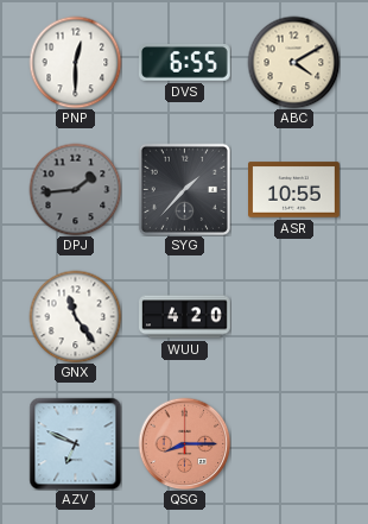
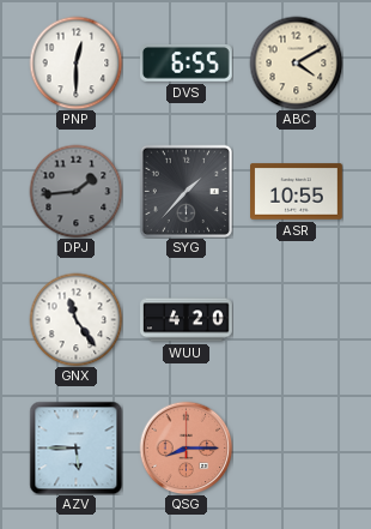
AZV: 6:49 -> 5:45
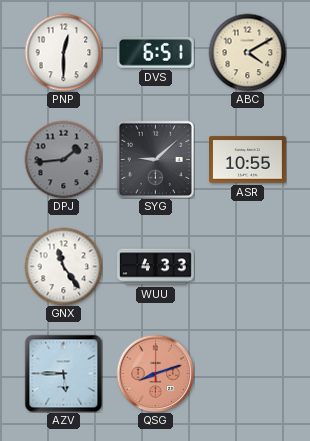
DVS: 6:55 -> 6:51
SYG: 1:37 -> 9:08
WUU: 4:20 -> 4:33
QSG: 8:15 -> 8:12
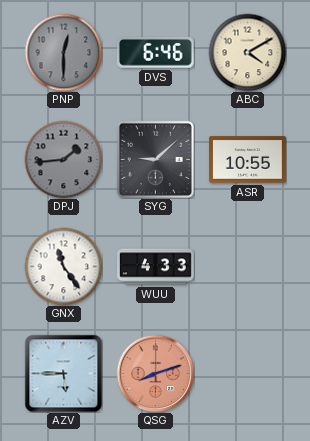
PNP dial: white -> grey
DVS: 6:51 -> 6:46
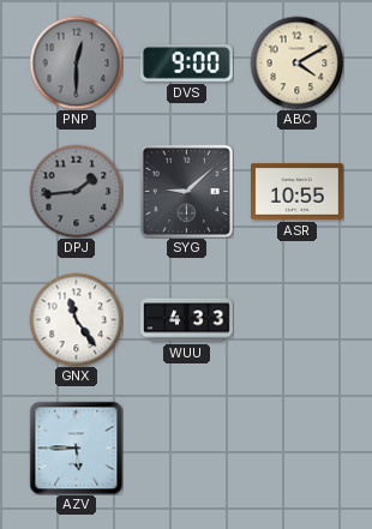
DVS: 6:46 -> 9:00
QSG: 8:12 -> none
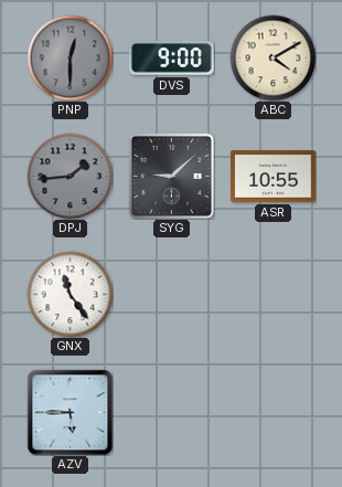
WUU: 4:33 -> none
